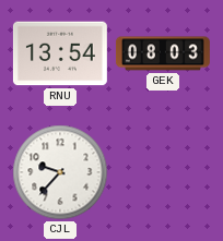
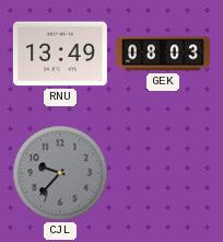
RNU: 13:54 -> 13:49
CJL dial: white -> grey
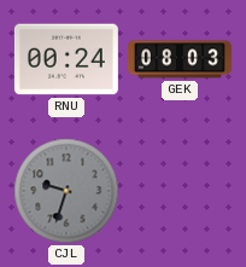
RNU: 13:49 -> 00:24
CJL: 9:37 -> 9:33
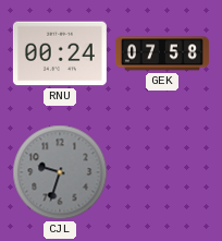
GEK: 08:03 -> 07:58
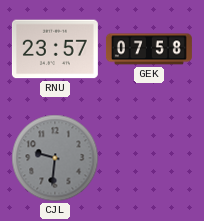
RNU: 00:24 -> 23:57
CJL: 9:33 -> 9:31
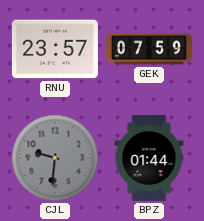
GEK: 07:58 -> 07:59
BPZ: none -> 01:44
